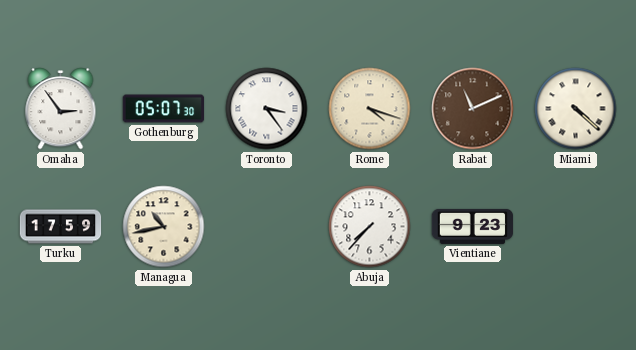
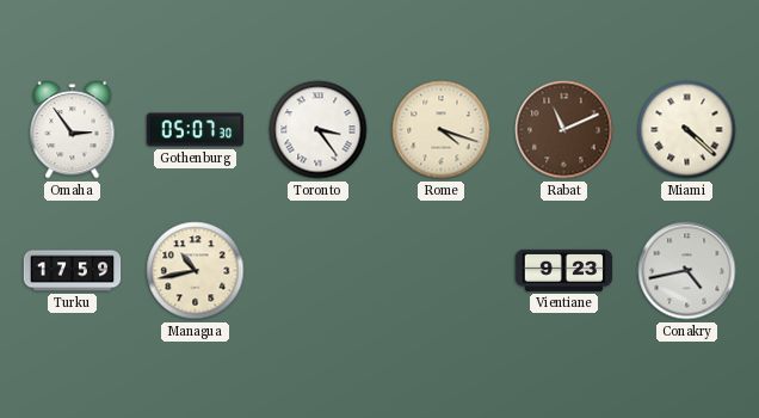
Abuja: 7:37 -> none
Conakry: none -> 4:43
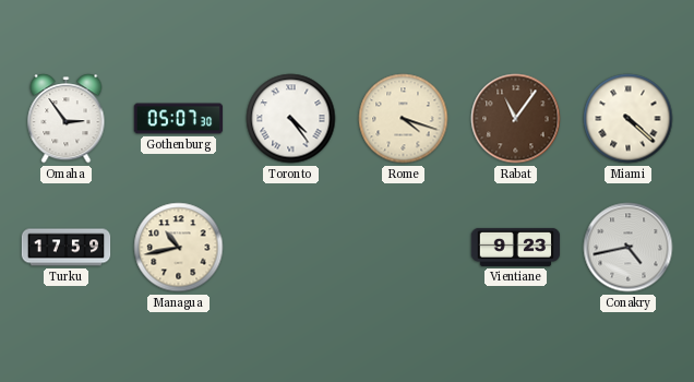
Toronto: 3:24 -> 4:24
Rabat: 11:11 -> 11:06
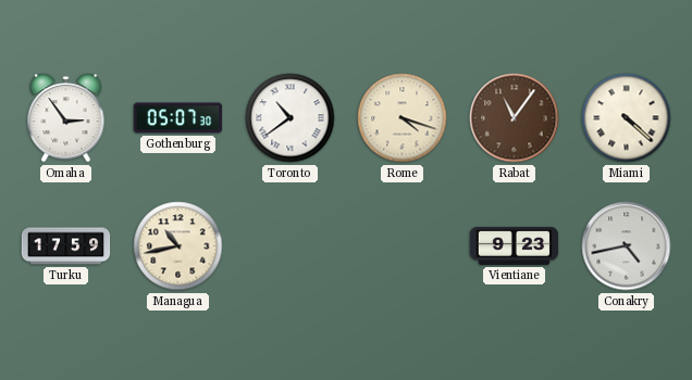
Toronto: 4:24 -> 10:39
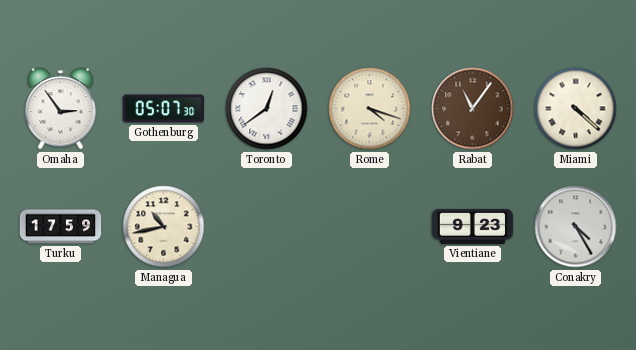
Toronto: 10:39 -> 12:39
Conakry: 4:43 -> 4:25
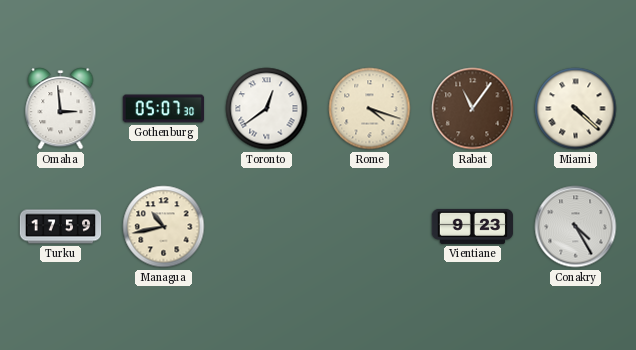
Omaha: 2:54 -> 2:59
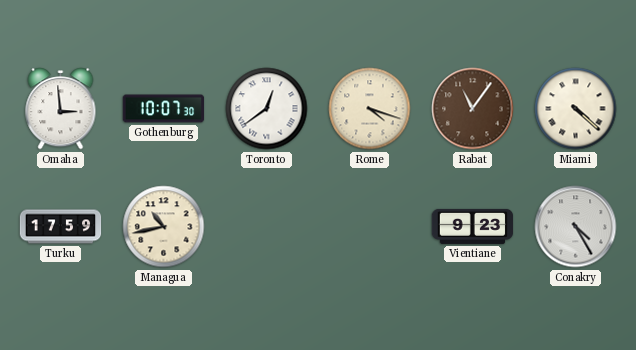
Gothenburg: 05:07 -> 10:07
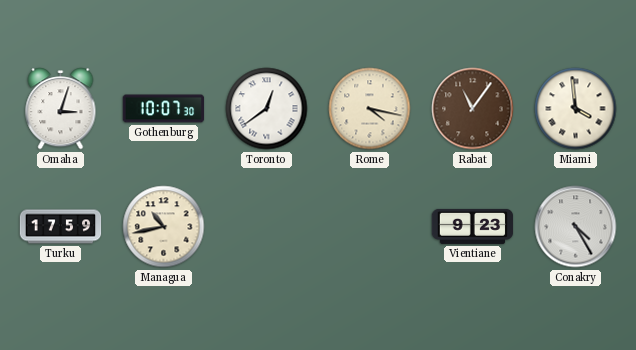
Omaha: 2:59 -> 3:03
Rome: 4:18 -> 4:17
Miami: 4:22 -> 3:59
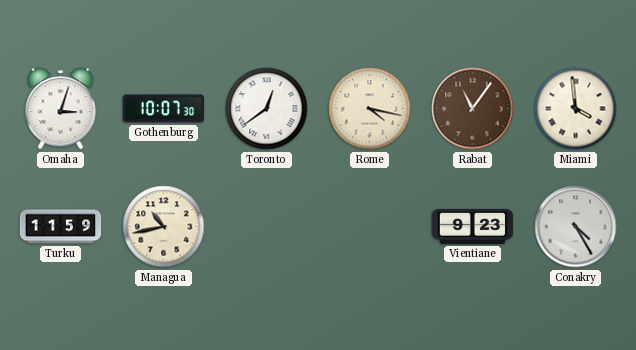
Turku: 17:59 -> 11:59
